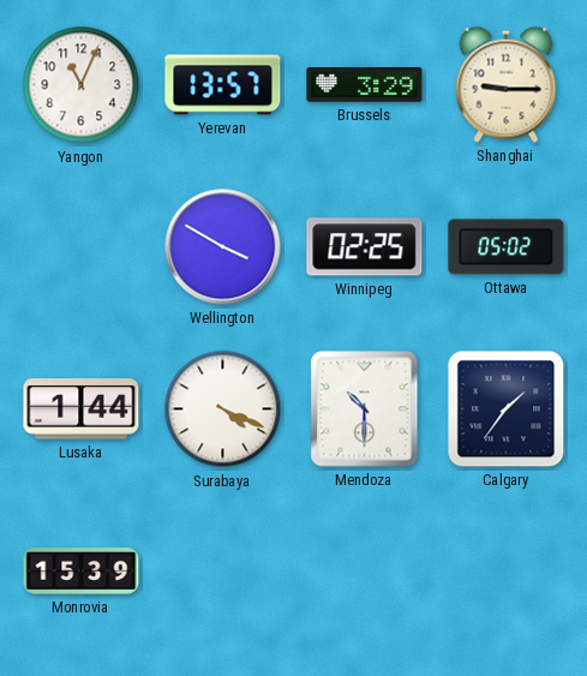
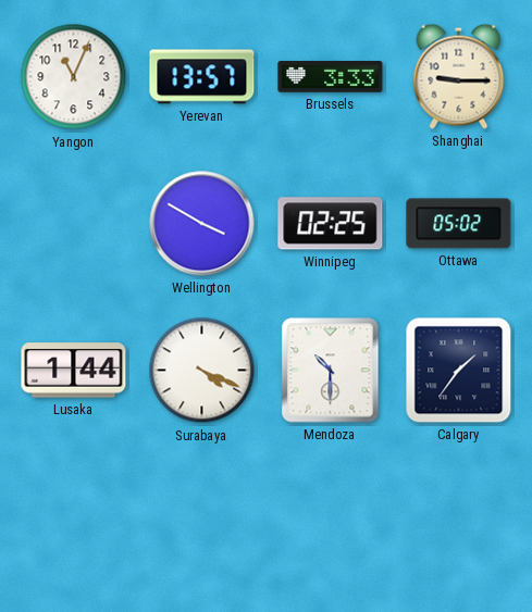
Brussels: 3:29 -> 3:33
Monrovia: 15:39 -> none
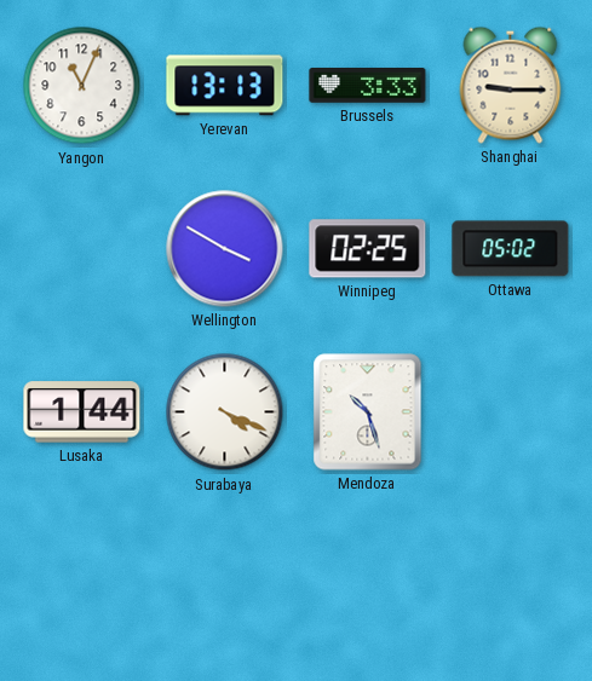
Yerevan: 13:57 -> 13:13
Mendoza: 10:30 -> 10:27
Calgary: 1:36 -> none
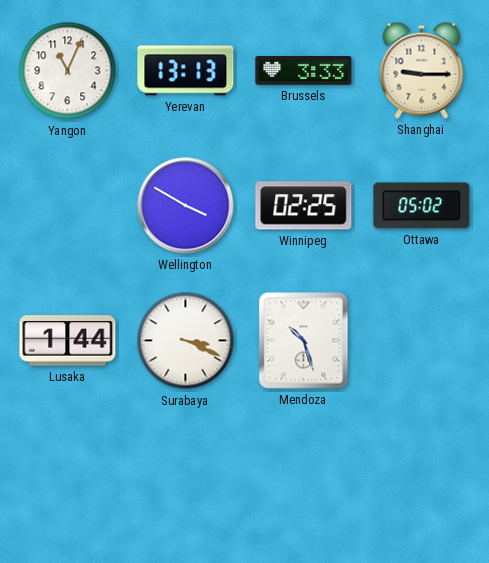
Surabaya: 4:19 -> 3:19
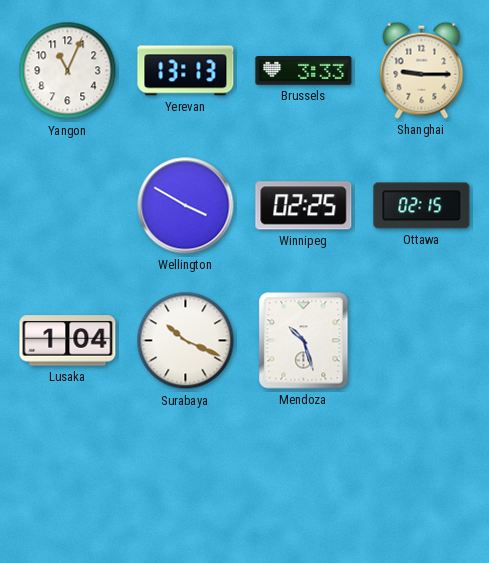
Ottawa: 05:02 -> 02:15
Lusaka: 1:44 -> 1:04
Surabaya: 3:19 -> 10:19
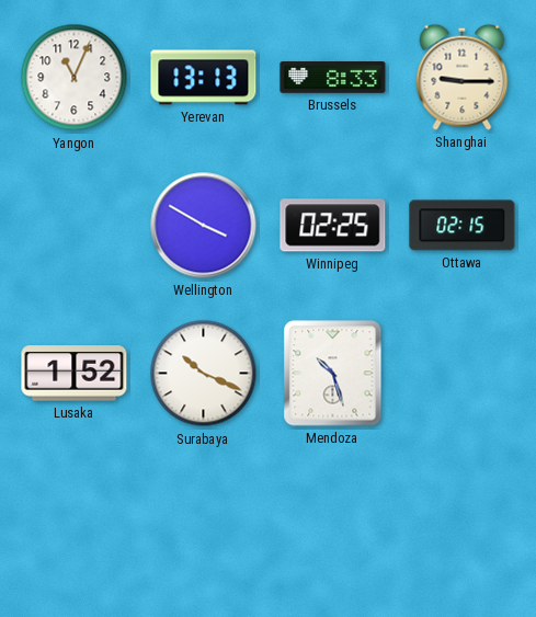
Brussels: 3:33 -> 8:33
Lusaka: 1:04 -> 1:52
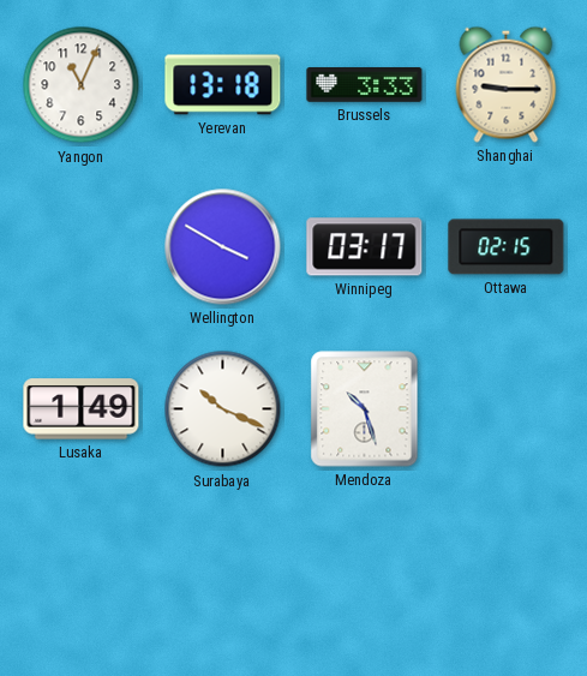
Yerevan: 13:13 -> 13:18
Brussels: 8:33 -> 3:33
Winnipeg: 02:25 -> 03:17
Lusaka: 1:52 -> 1:49
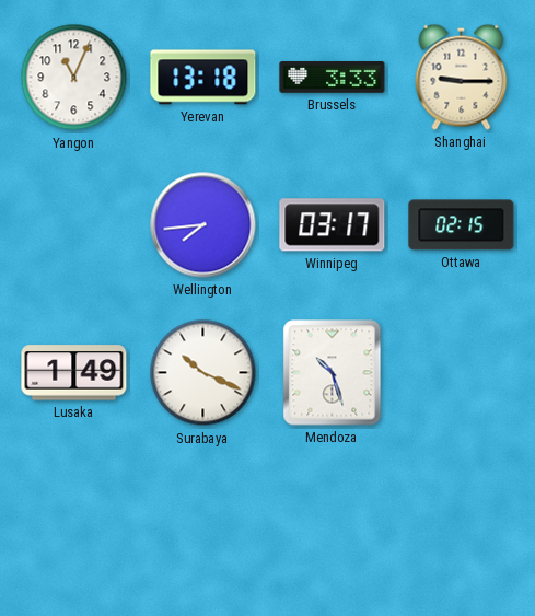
Wellington: 3:50 -> 7:44
